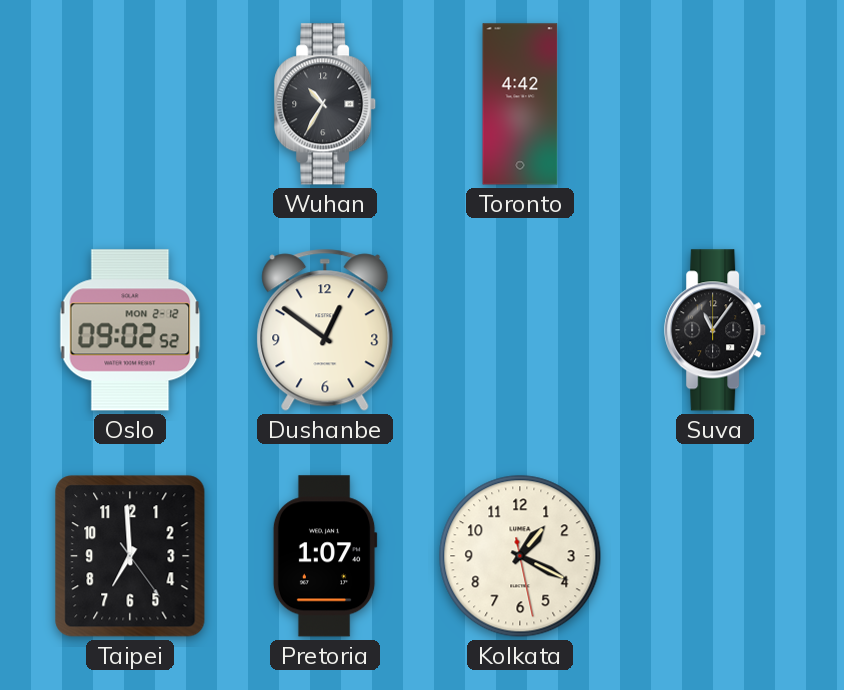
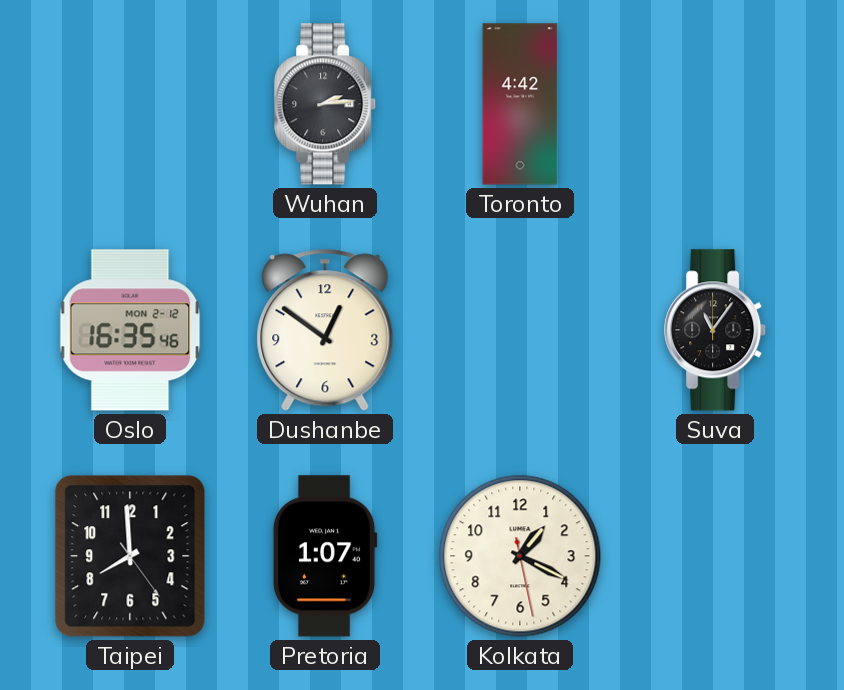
Wuhan: 10:35 -> 2:14
Oslo: 09:02 -> 16:35
Taipei: 6:59 -> 7:59
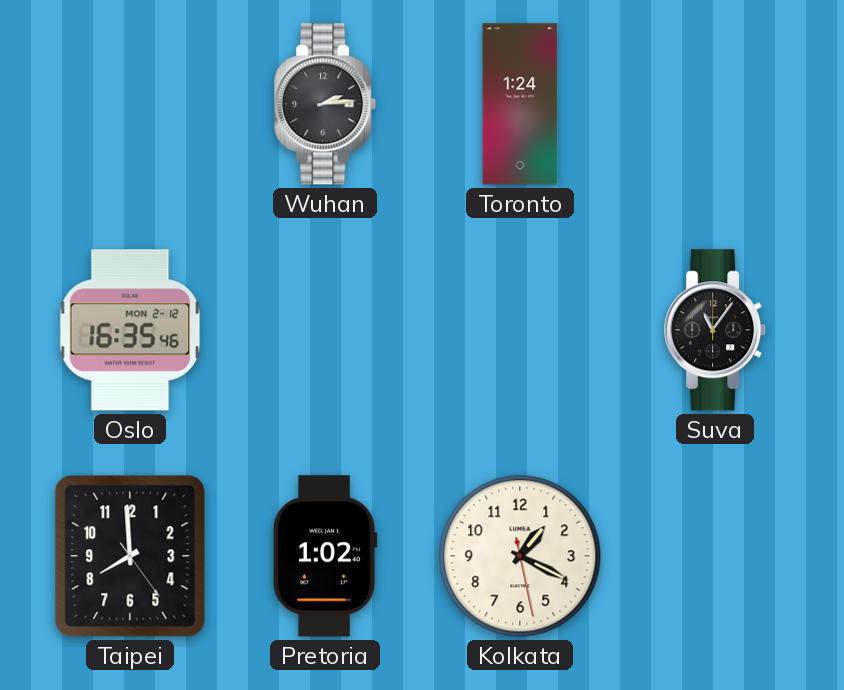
Toronto: 4:42 -> 1:24
Dushanbe: 12:51 -> none
Pretoria: 1:07 -> 1:02
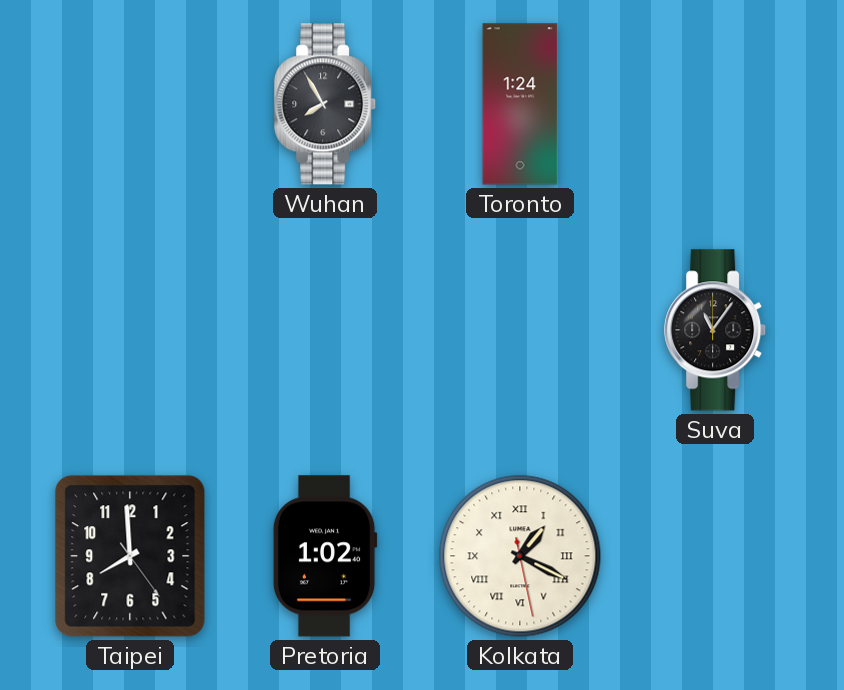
Wuhan: 2:14 -> 7:55
Oslo: 16:35 -> none
Kolkata numerals: Arabic -> Roman
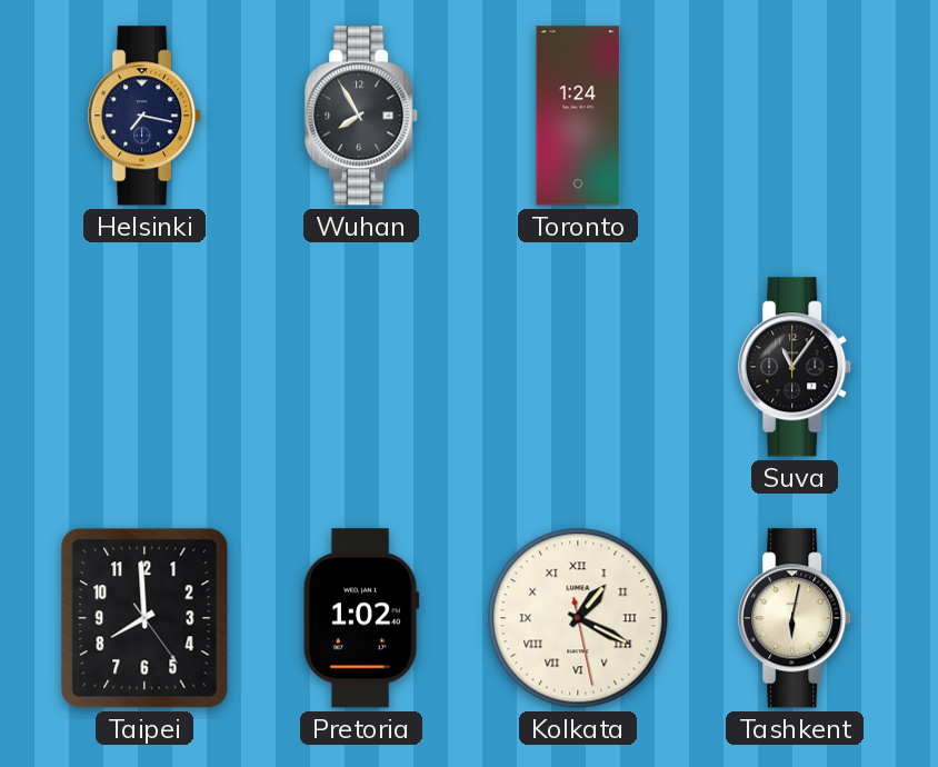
Helsinki: none -> 7:17
Tashkent: none -> 6:02
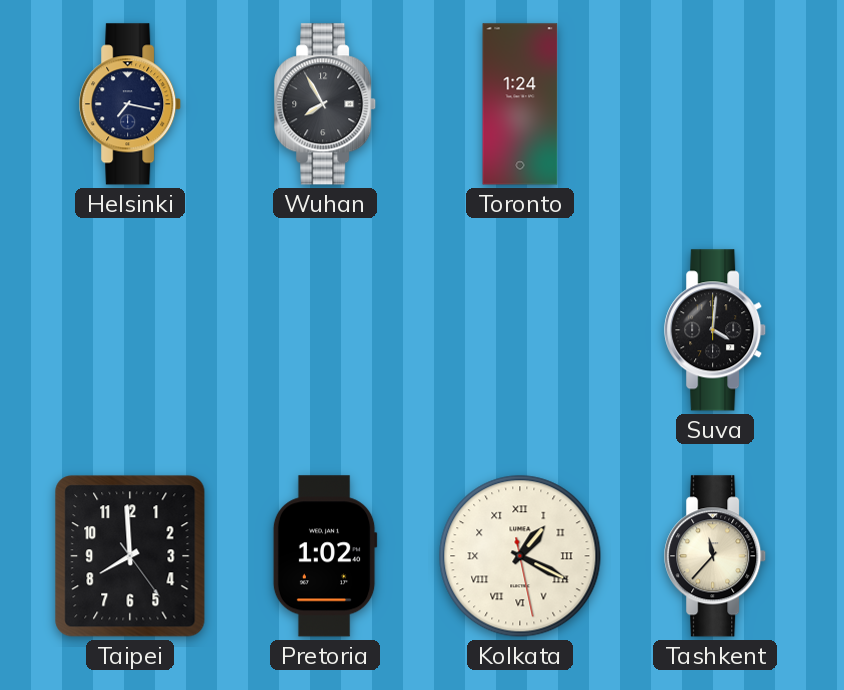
Suva: 11:06 -> 4:01
Tashkent: 6:02 -> 11:37
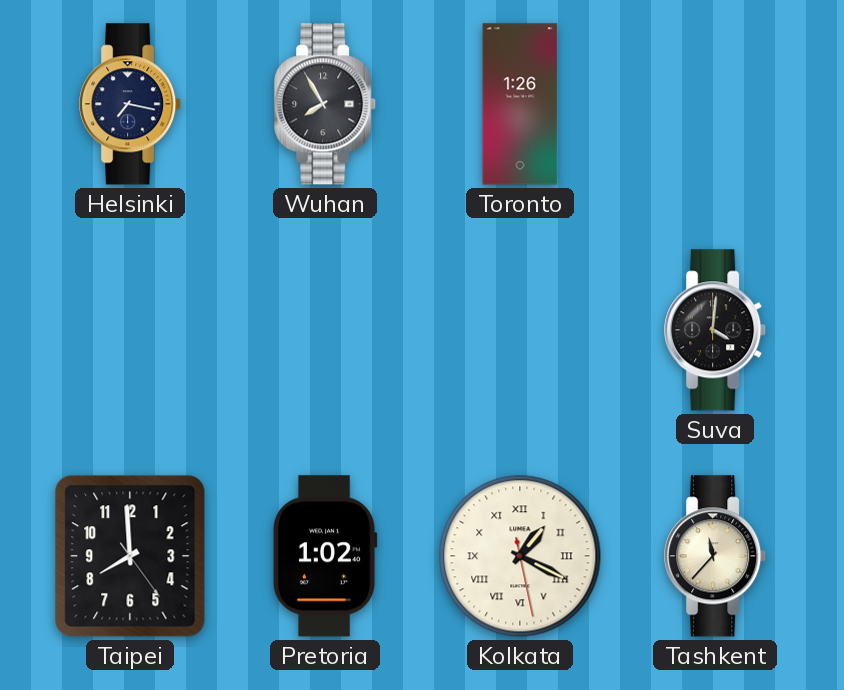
Toronto: 1:24 -> 1:26
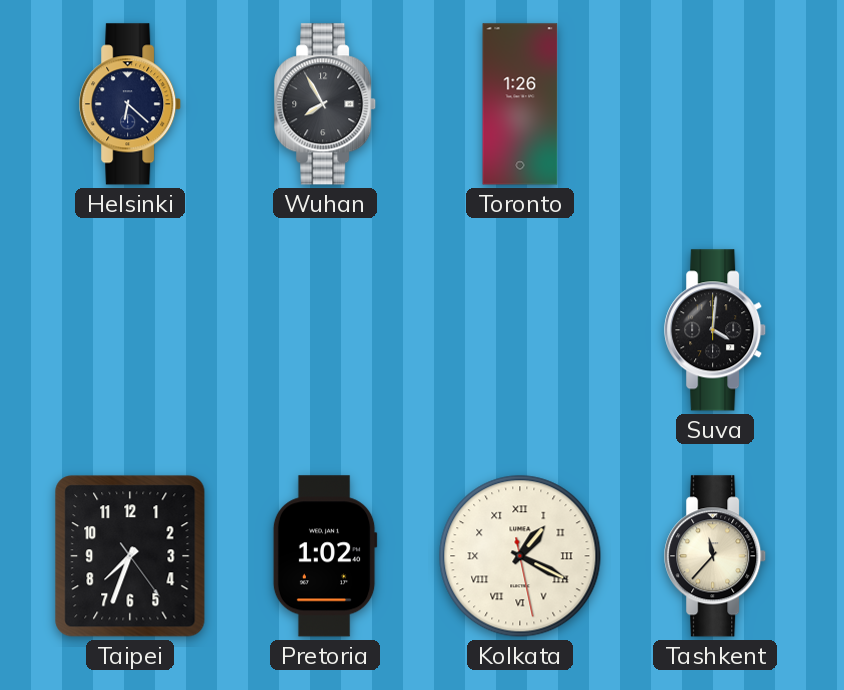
Helsinki: 7:17 -> 6:22
Taipei: 7:59 -> 7:33
